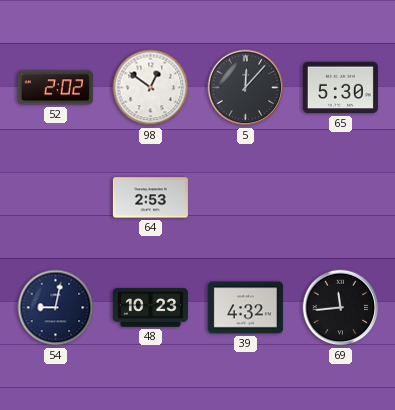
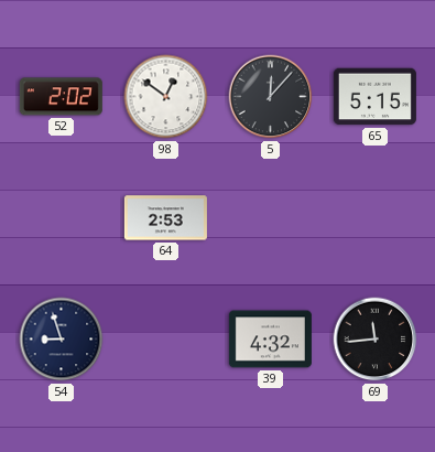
65: 5:30 -> 5:15
54: 9:02 -> 8:57
48: 10:23 -> none
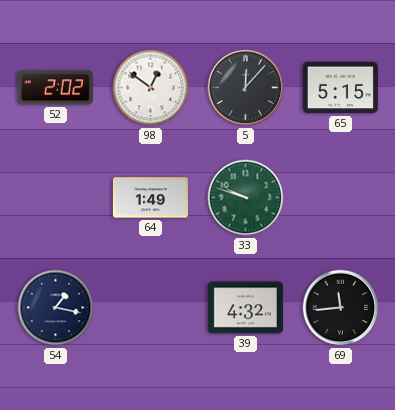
64: 2:53 -> 1:49
33: none -> 9:48
54: 8:57 -> 1:17
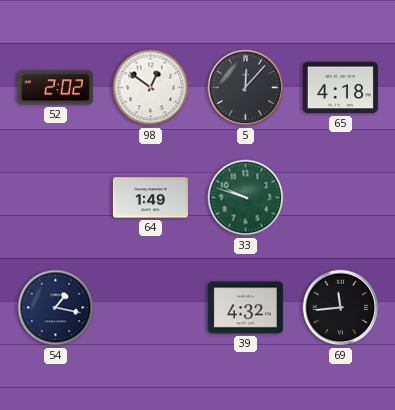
65: 5:15 -> 4:18
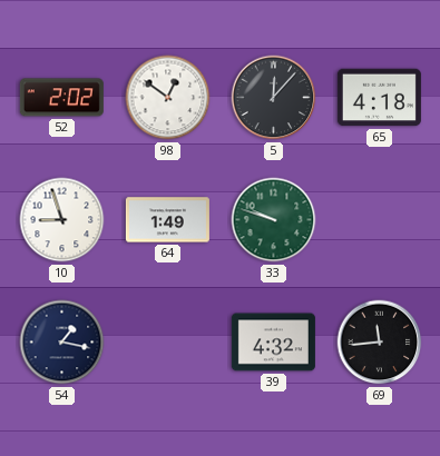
10: none -> 8:57
